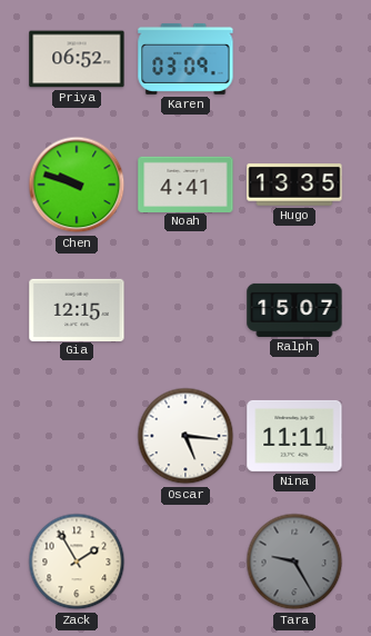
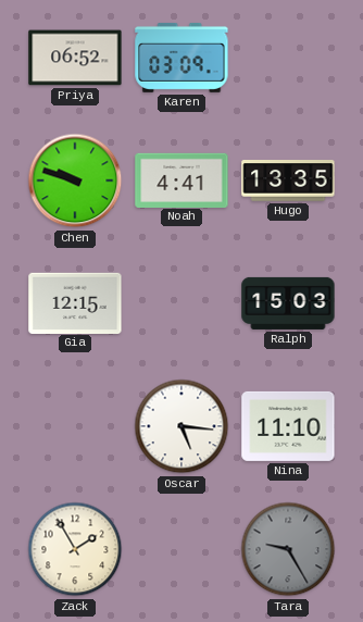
Ralph: 15:07 -> 15:03
Nina: 11:11 -> 11:10
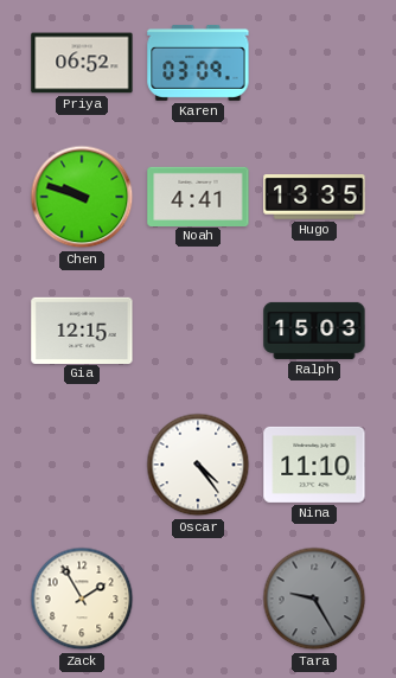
Oscar: 5:16 -> 4:24
